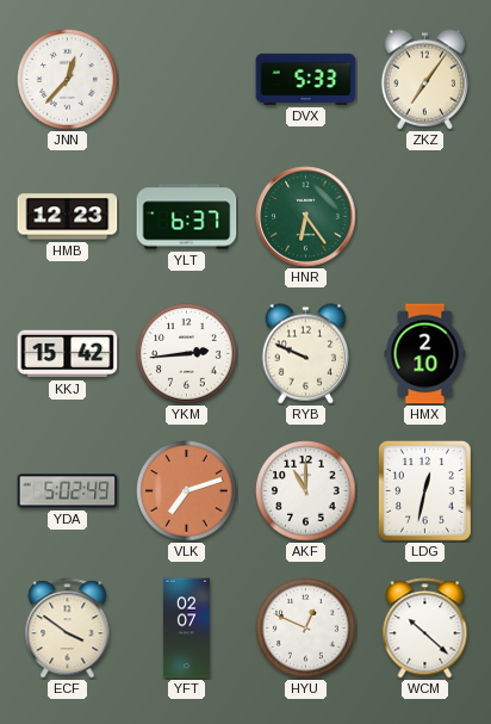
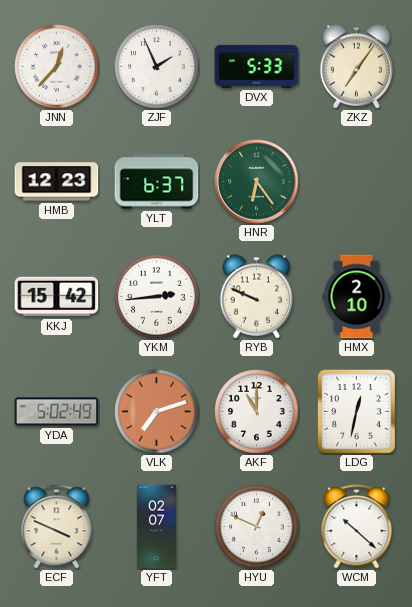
ZJF: none -> 1:56
ECF: 3:51 -> 3:49
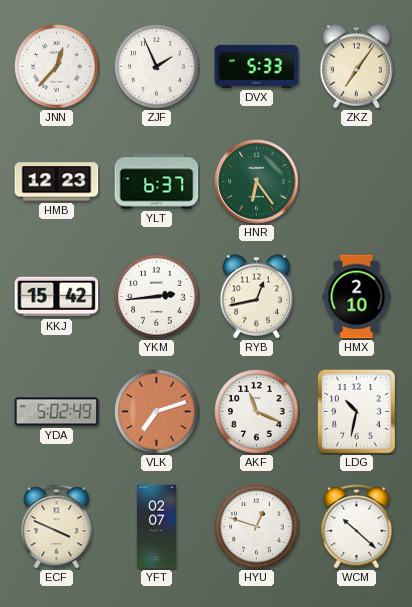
RYB: 9:49 -> 12:43
AKF: 11:00 -> 11:19
LDG: 12:32 -> 10:32
HYU: 12:49 -> 12:48
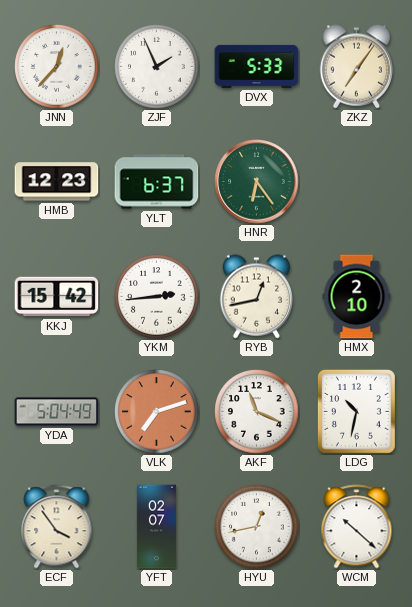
YDA: 5:02 -> 5:04
ECF: 3:49 -> 3:54
HYU: 12:48 -> 12:43
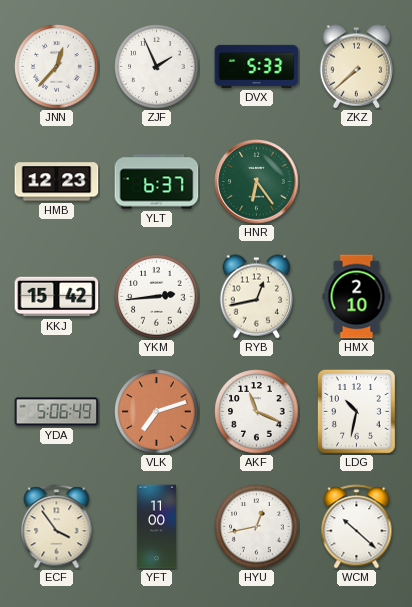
ZKZ: 7:06 -> 7:38
YDA: 5:04 -> 5:06
YFT: 02:07 -> 11:00
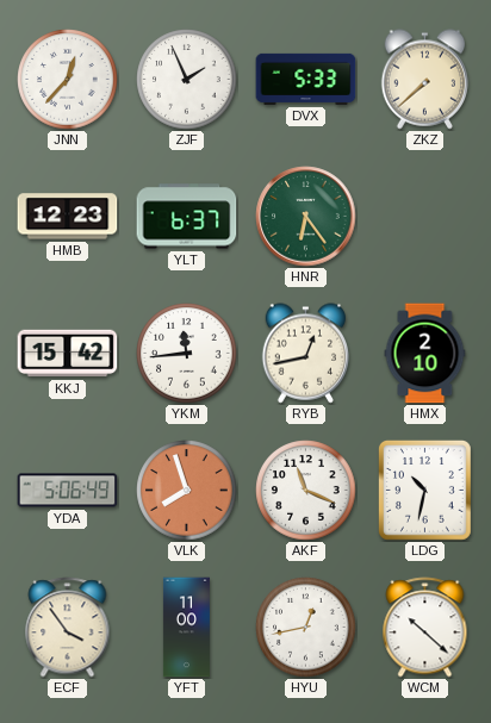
YKM: 2:44 -> 11:44
VLK: 7:12 -> 7:57
